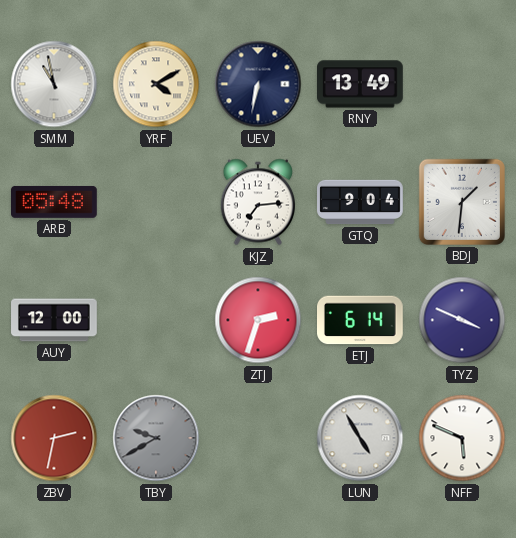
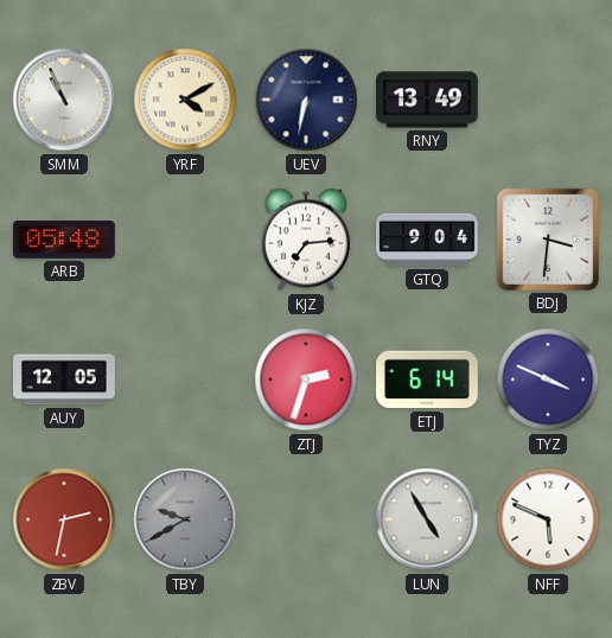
SMM: 10:58 -> 10:56
BDJ: 1:31 -> 3:31
AUY: 12:00 -> 12:05
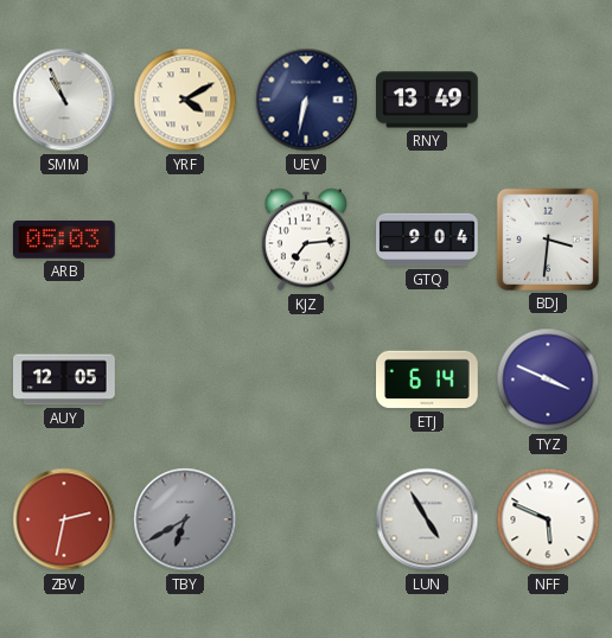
ARB: 05:48 -> 05:03
ZTJ: 2:33 -> none
TBY: 9:40 -> 6:40
